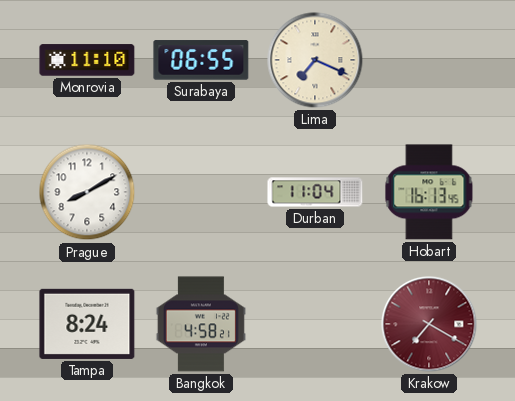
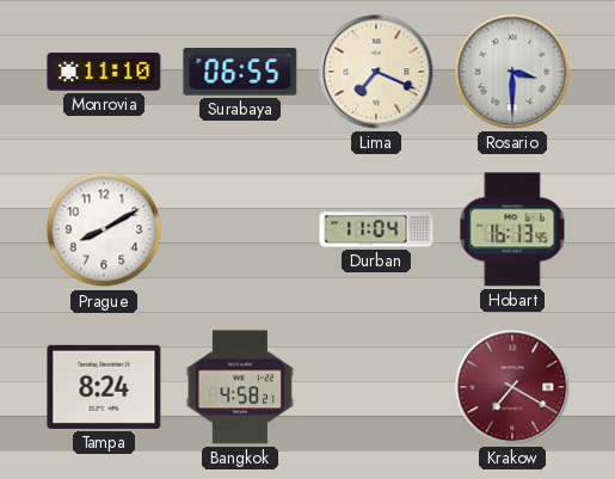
Rosario: none -> 3:30
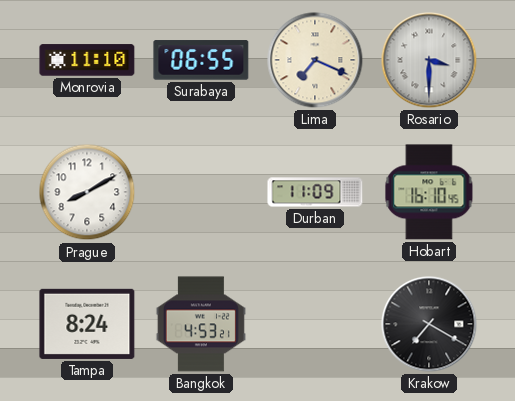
Durban: 11:04 -> 11:09
Hobart: 16:13 -> 16:10
Bangkok: 4:58 -> 4:53
Krakow dial: burgundy -> black
